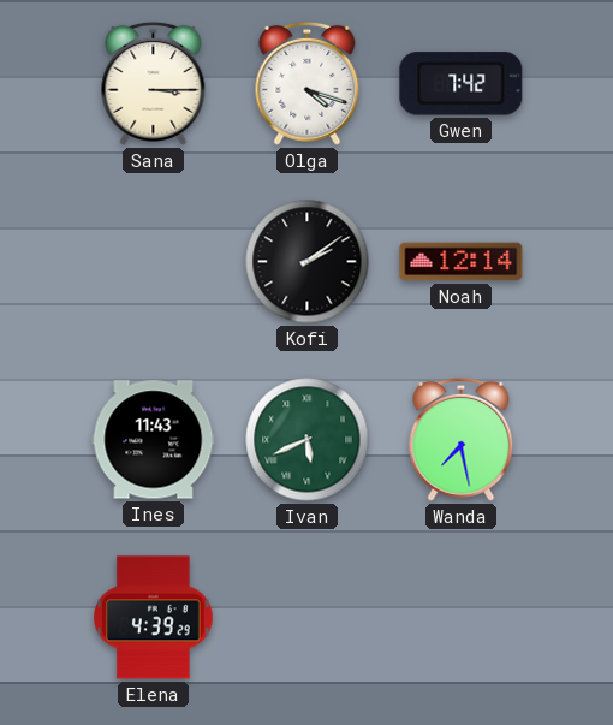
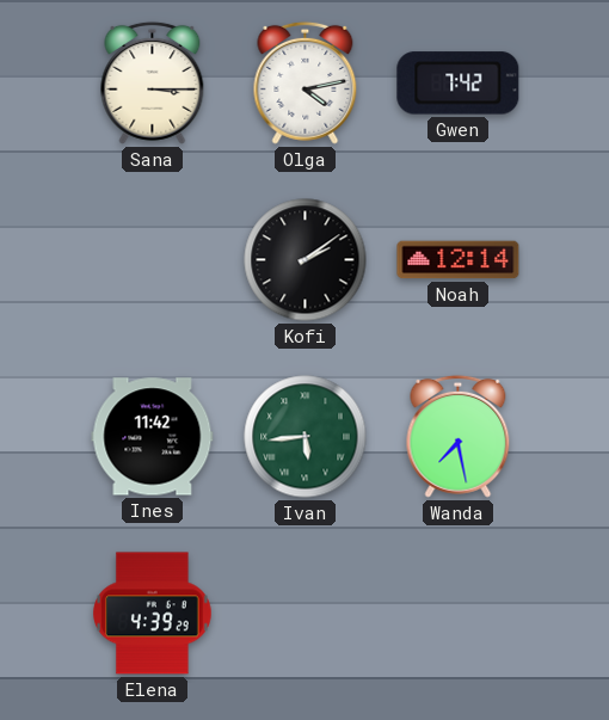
Olga: 4:18 -> 4:13
Ines: 11:43 -> 11:42
Ivan: 5:41 -> 5:44
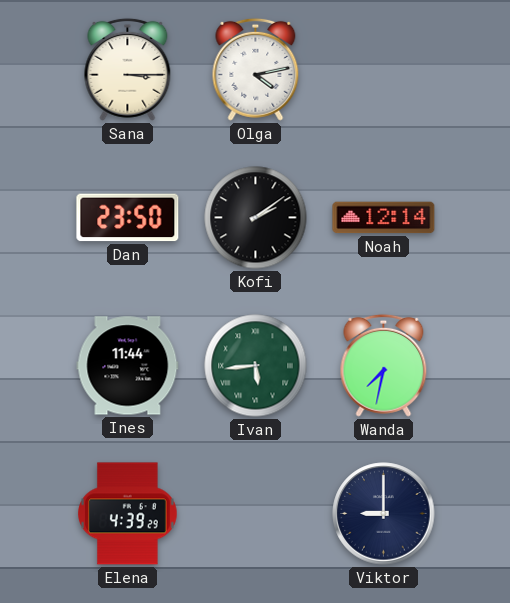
Gwen: 7:42 -> none
Dan: none -> 23:50
Ines: 11:42 -> 11:44
Wanda: 7:28 -> 7:32
Viktor: none -> 9:00
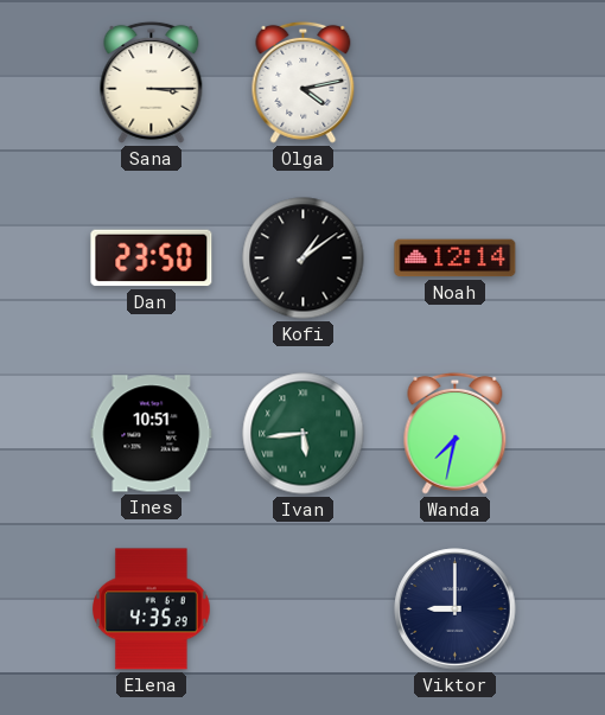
Kofi: 2:09 -> 1:09
Ines: 11:44 -> 10:51
Elena: 4:39 -> 4:35
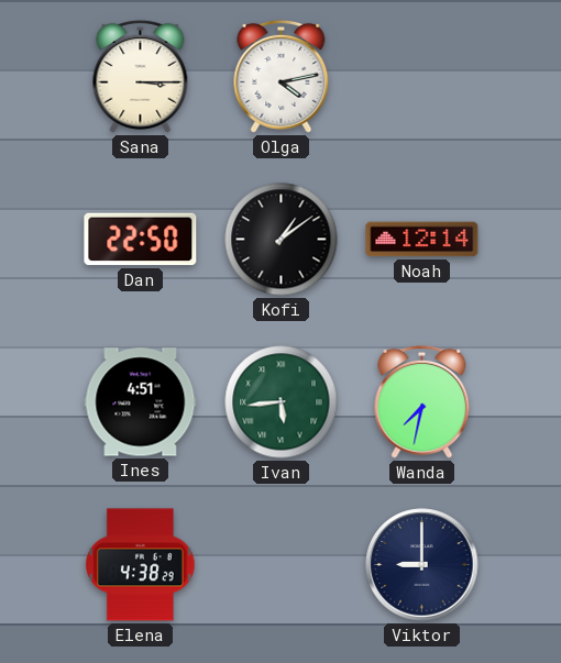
Dan: 23:50 -> 22:50
Ines: 10:51 -> 4:51
Elena: 4:35 -> 4:38
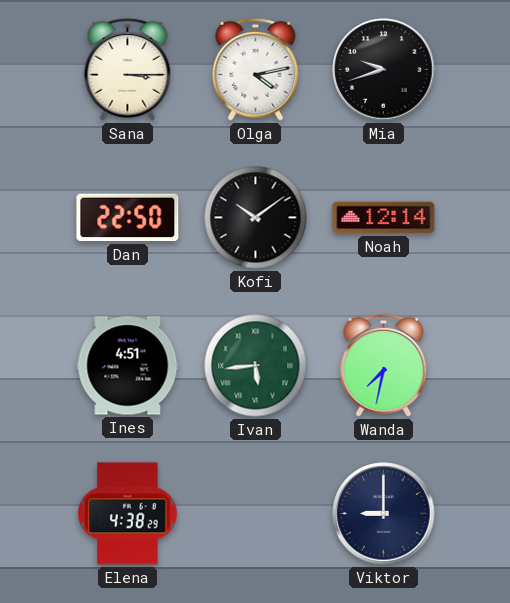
Mia: none -> 9:42
Kofi: 1:09 -> 10:09
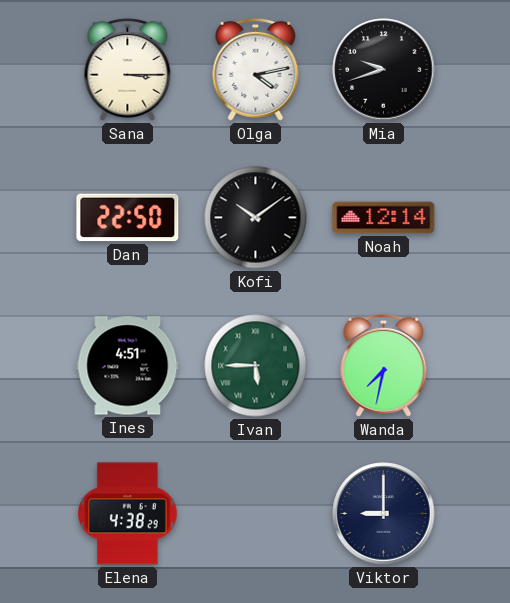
Ivan: 5:44 -> 5:45
